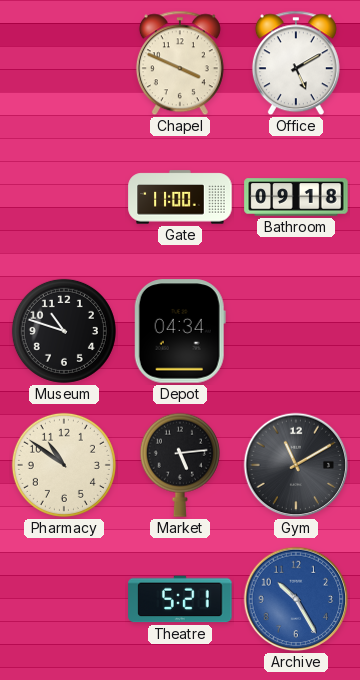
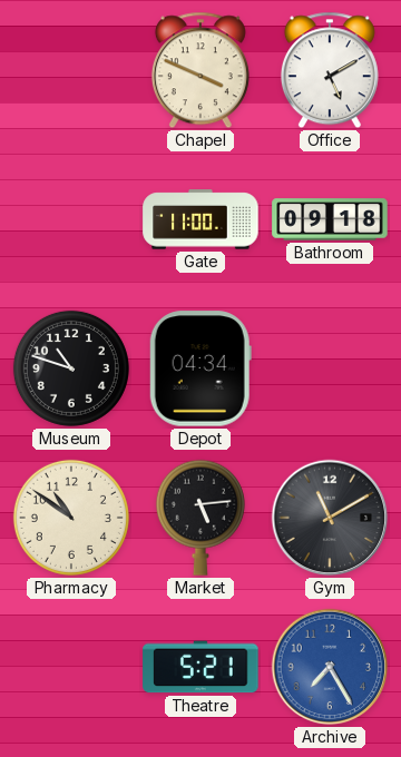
Archive: 10:25 -> 7:25
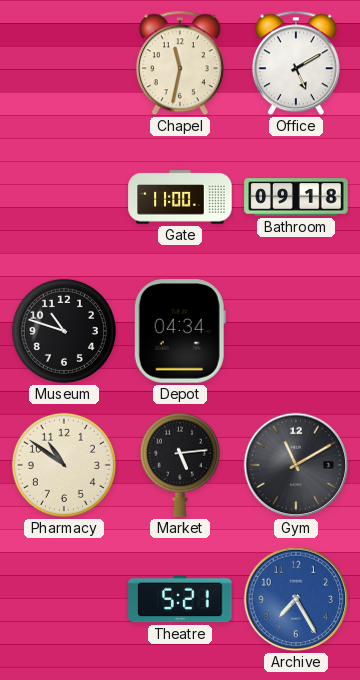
Chapel: 3:49 -> 11:32
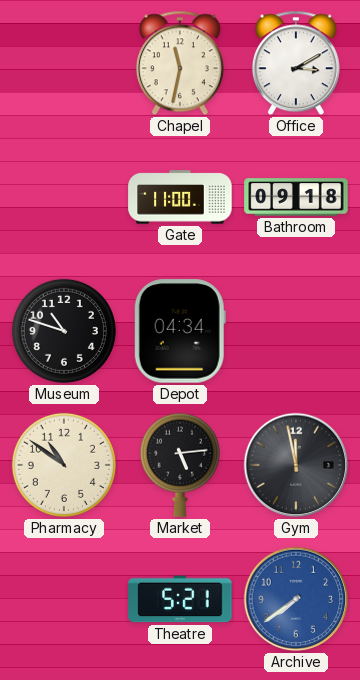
Office: 5:10 -> 3:10
Gym: 11:10 -> 11:58
Archive: 7:25 -> 7:39
